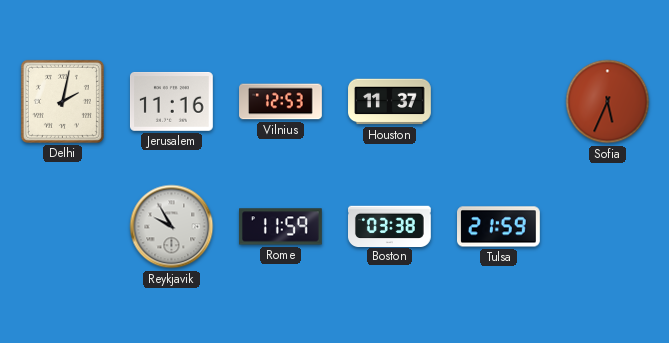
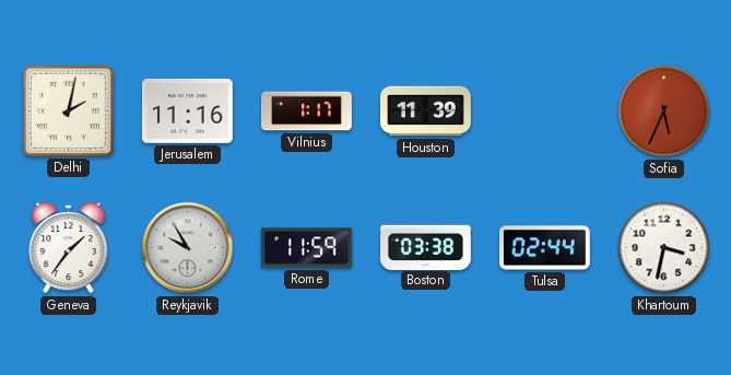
Vilnius: 12:53 -> 1:17
Houston: 11:37 -> 11:39
Geneva: none -> 1:36
Tulsa: 21:59 -> 02:44
Khartoum: none -> 3:32
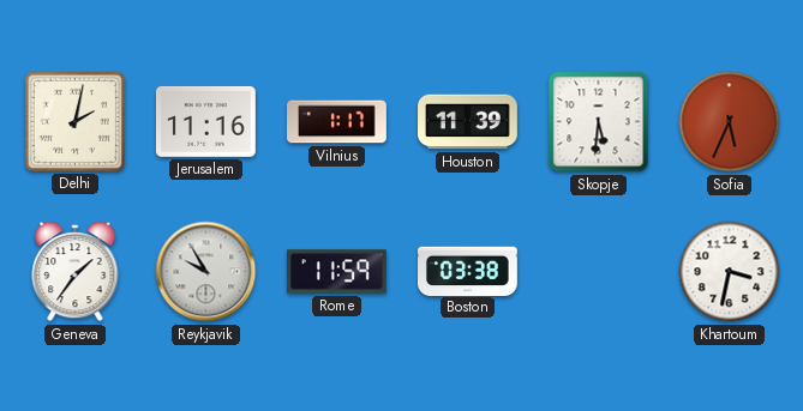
Skopje: none -> 5:31
Tulsa: 02:44 -> none
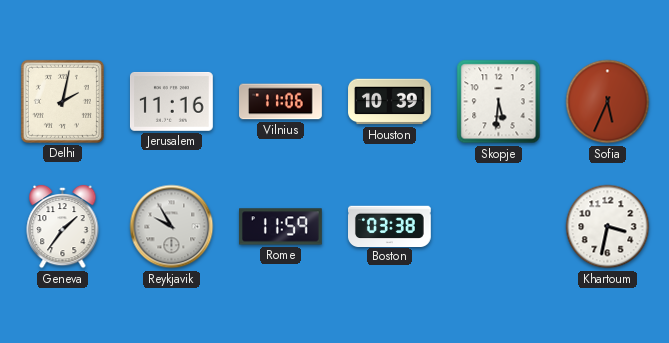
Vilnius: 1:17 -> 11:06
Houston: 11:39 -> 10:39
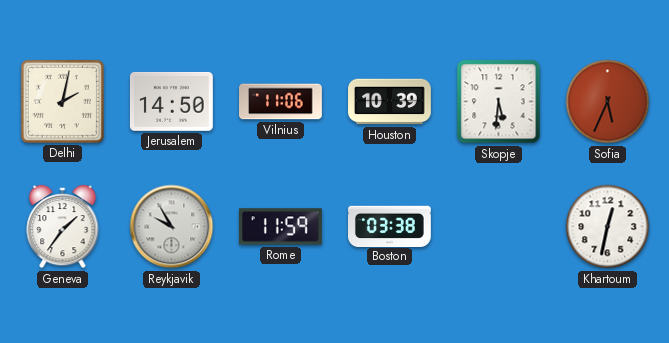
Jerusalem: 11:16 -> 14:50
Khartoum: 3:32 -> 12:32
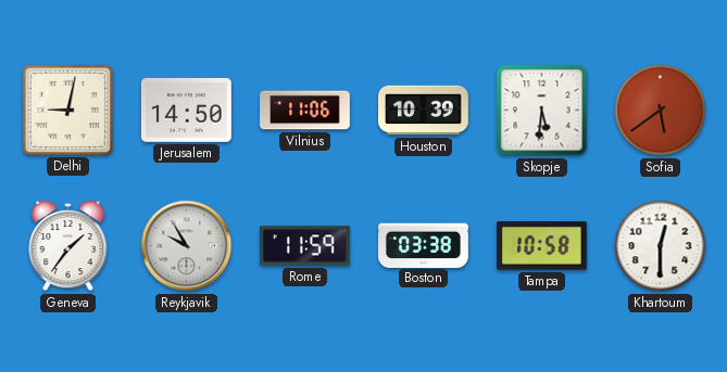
Delhi: 2:02 -> 9:02
Sofia: 5:34 -> 5:39
Tampa: none -> 10:58
Khartoum: 12:32 -> 12:30
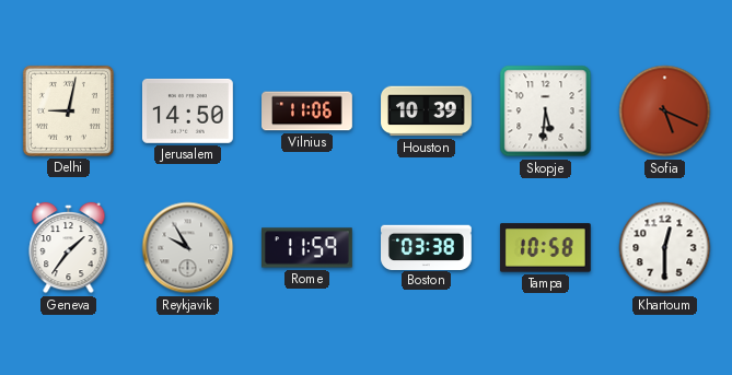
Sofia: 5:39 -> 5:19
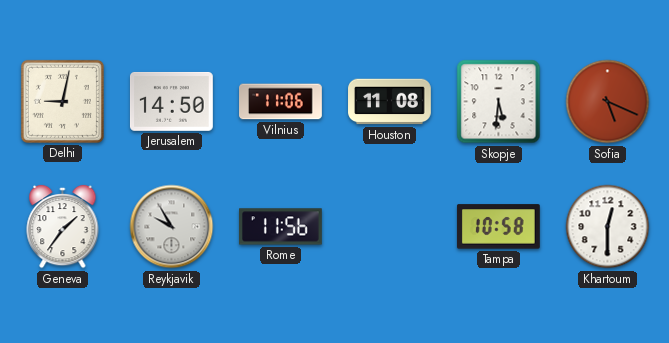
Houston: 10:39 -> 11:08
Rome: 11:59 -> 11:56
Boston: 03:38 -> none
